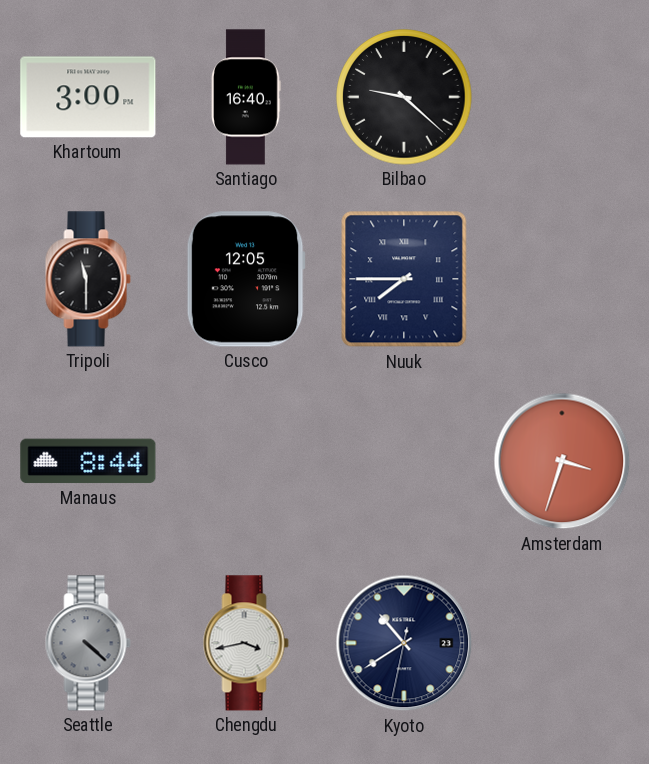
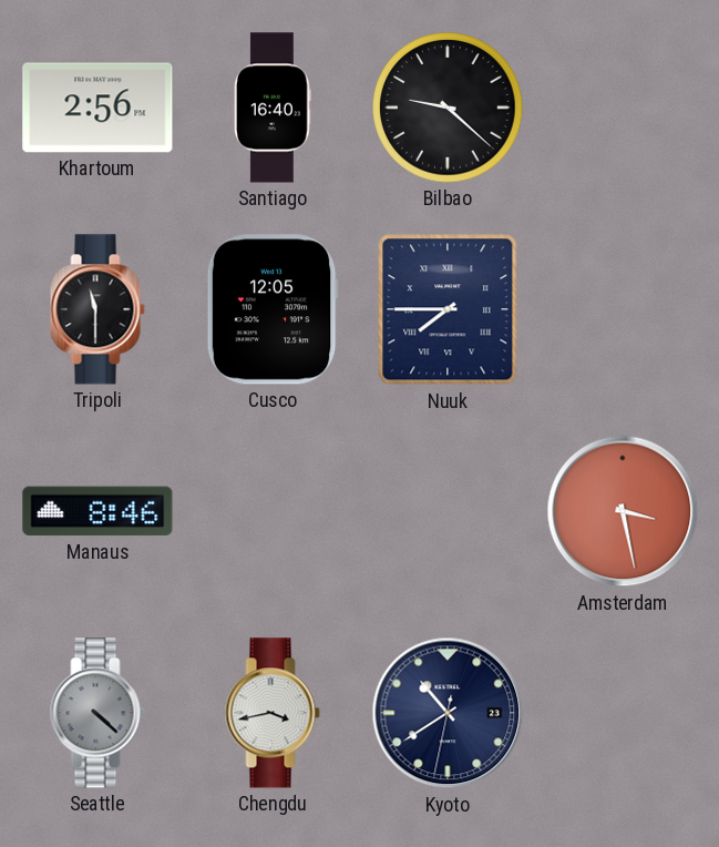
Khartoum: 3:00 -> 2:56
Manaus: 8:44 -> 8:46
Amsterdam: 3:33 -> 3:28
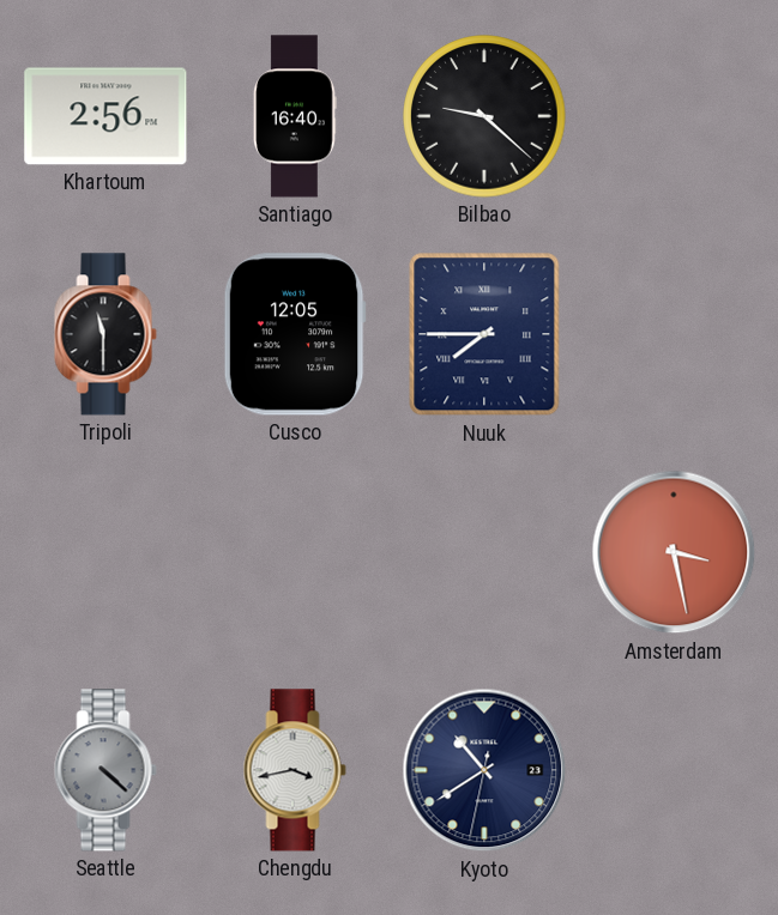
Manaus: 8:46 -> none
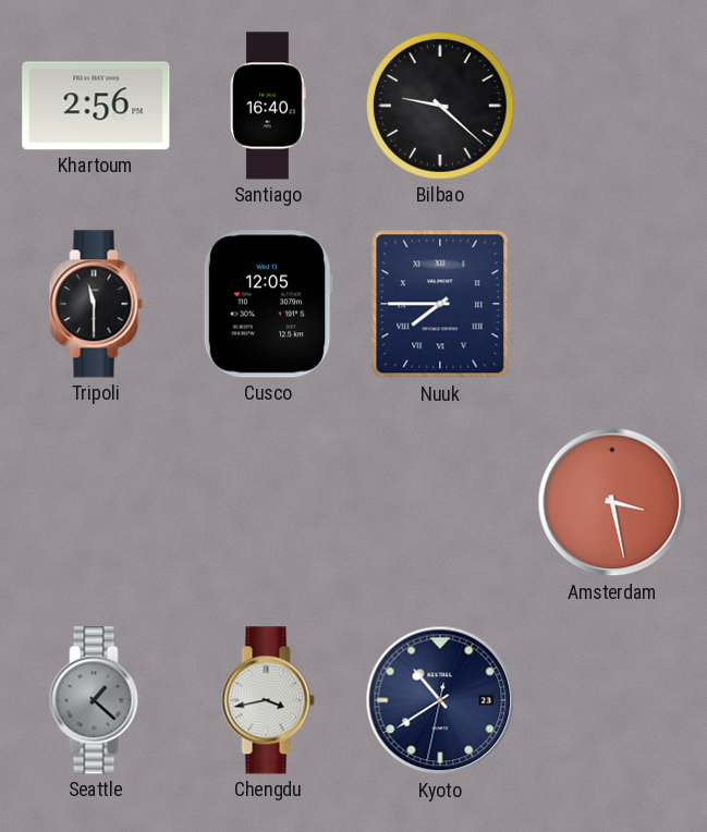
Seattle: 4:22 -> 1:22
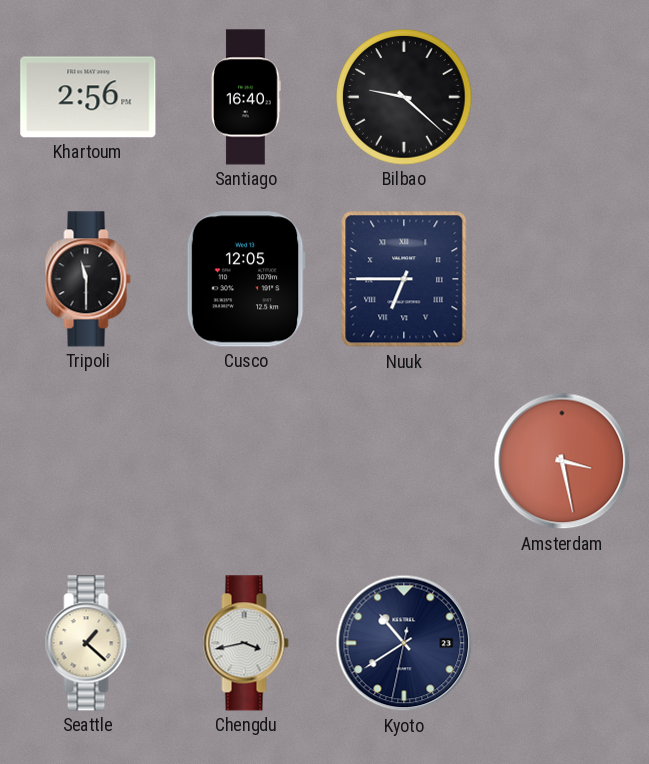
Nuuk: 7:45 -> 6:45
Seattle dial: grey -> cream
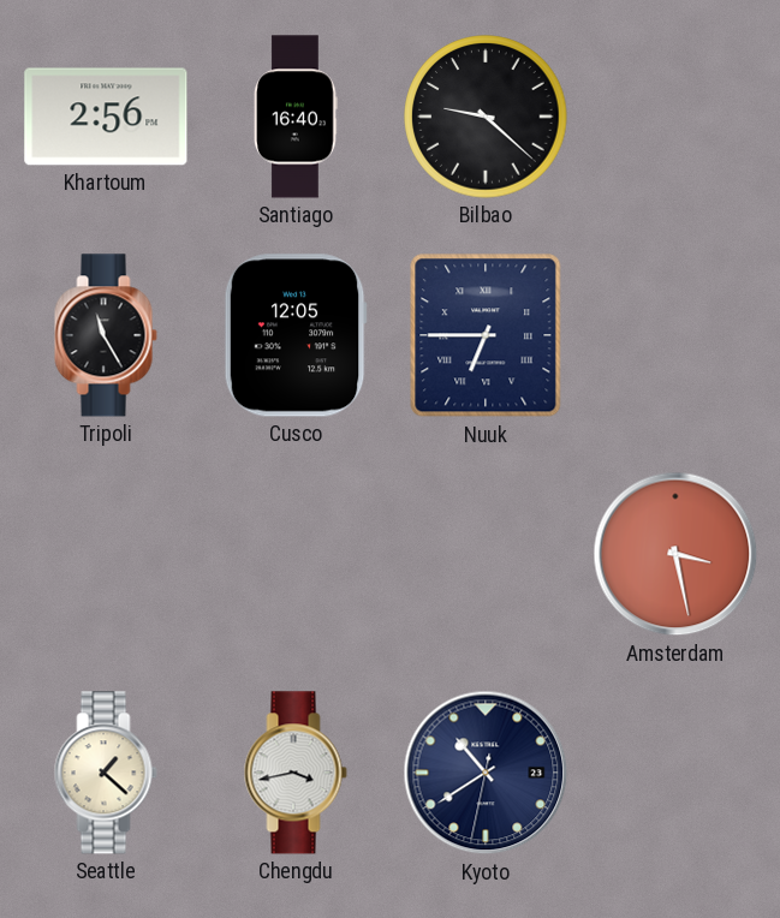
Tripoli: 11:30 -> 11:25
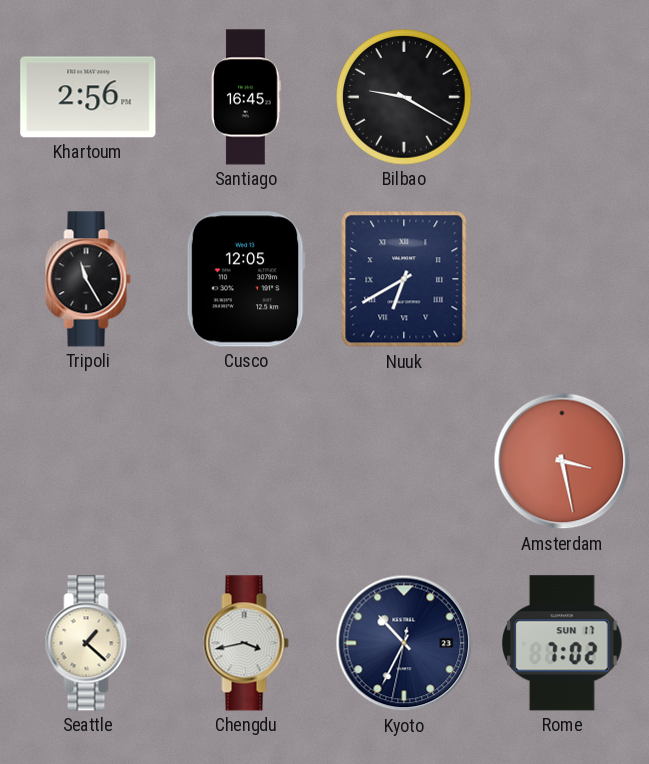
Santiago: 16:40 -> 16:45
Bilbao: 9:22 -> 9:20
Nuuk: 6:45 -> 6:40
Kyoto: 10:39 -> 10:34
Rome: none -> 7:02
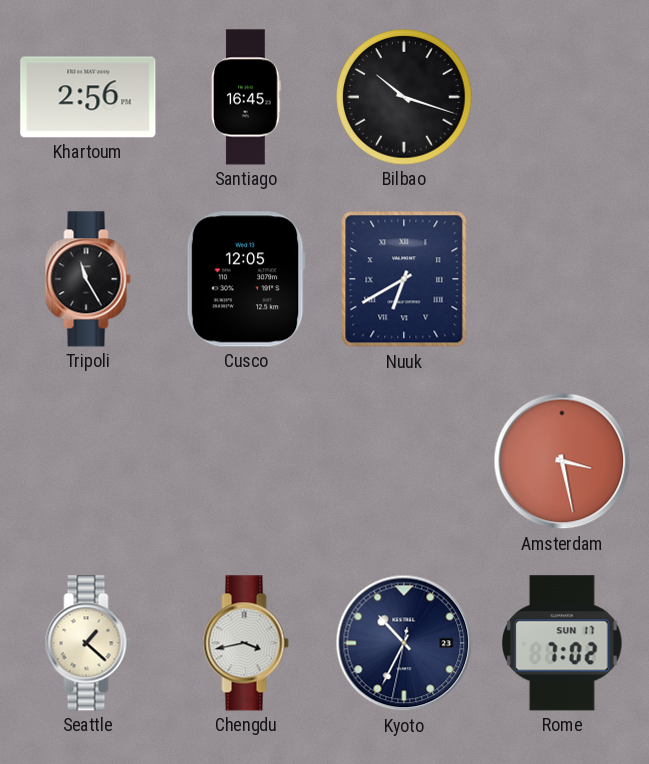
Bilbao: 9:20 -> 10:18
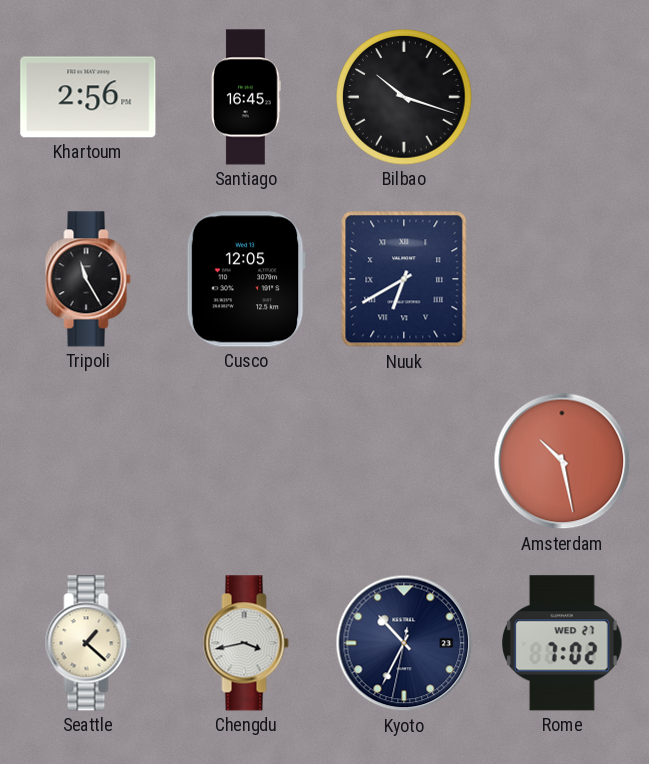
Amsterdam: 3:28 -> 10:28
Rome date: SUN 17 -> WED 27
